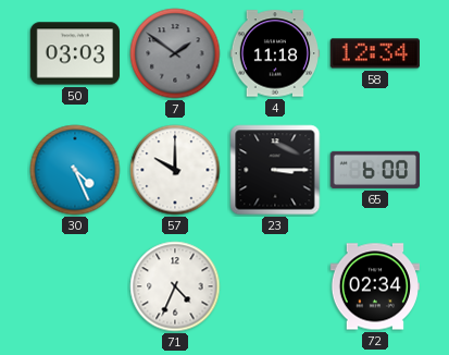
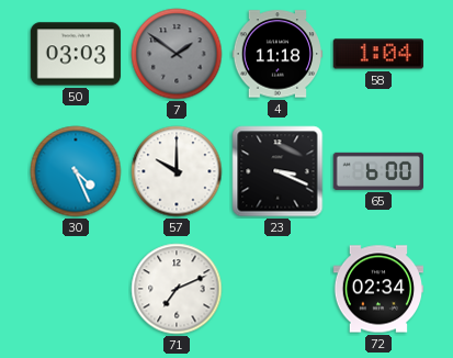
58: 12:34 -> 1:04
23: 3:15 -> 3:19
71: 4:34 -> 7:11
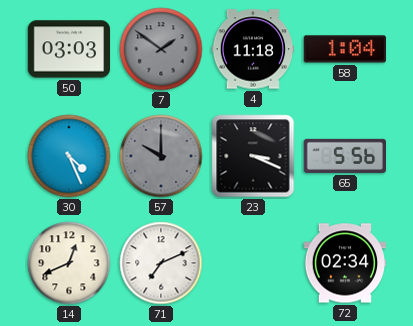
57 dial: white -> grey
65: 6:00 -> 5:56
14: none -> 12:41
